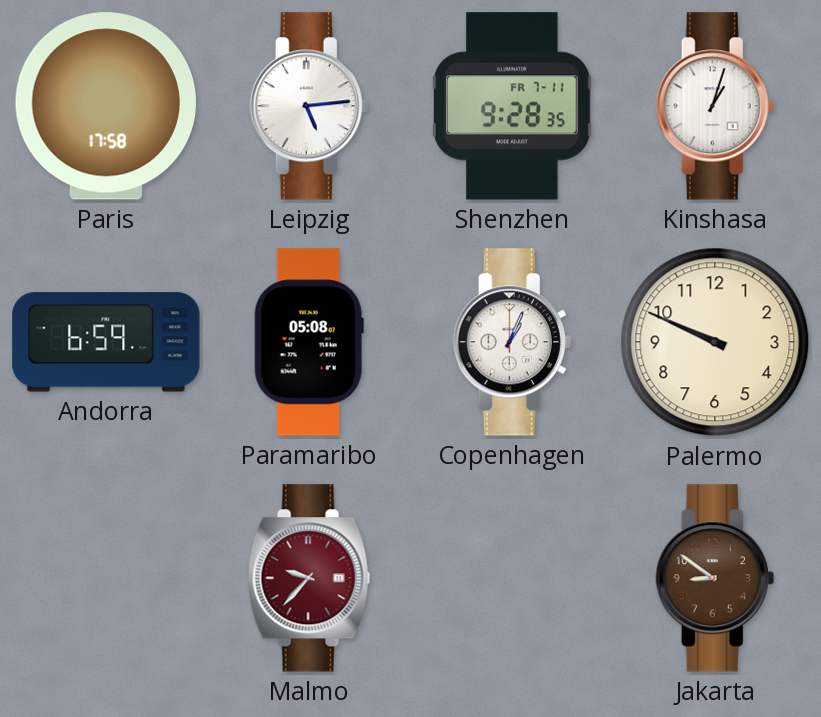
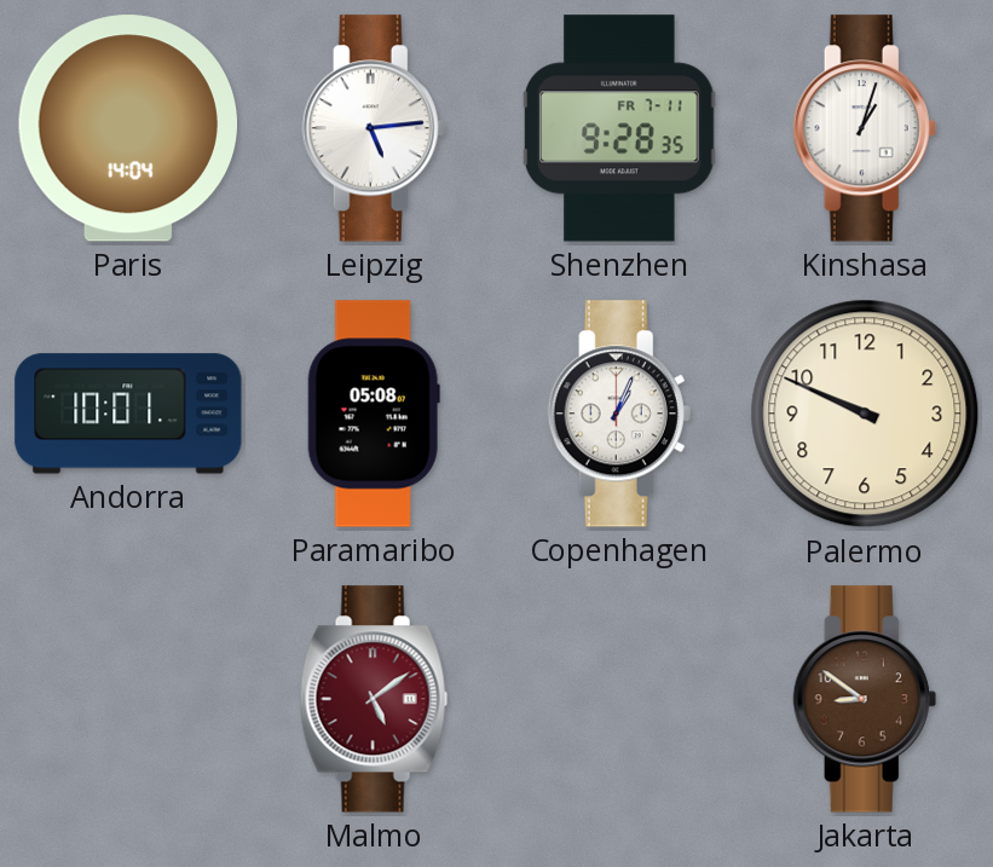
Paris: 17:58 -> 14:04
Andorra: 6:59 -> 10:01
Malmo: 9:37 -> 5:09
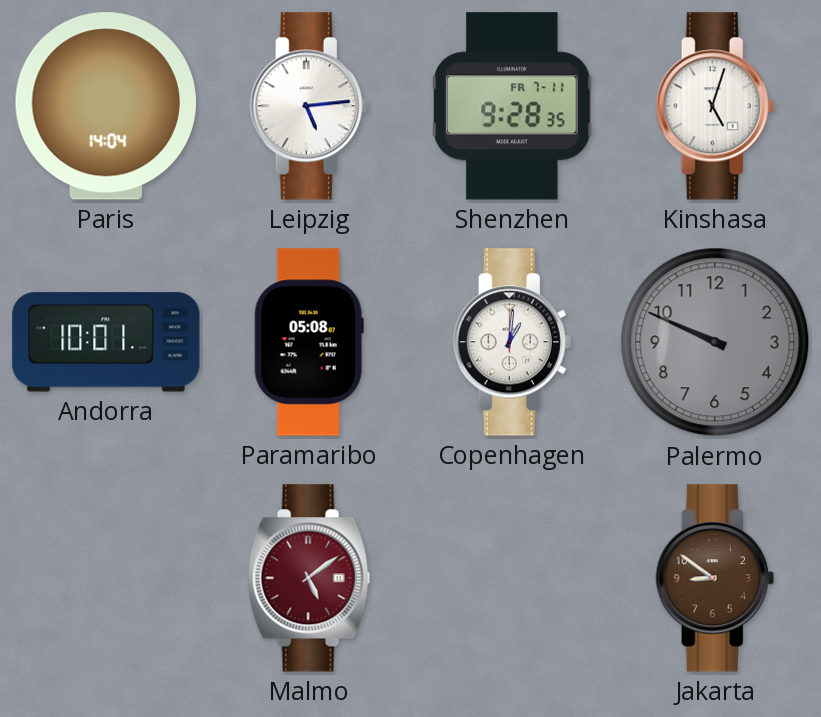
Kinshasa: 1:03 -> 5:03
Copenhagen: 1:04 -> 1:01
Palermo dial: cream -> grey
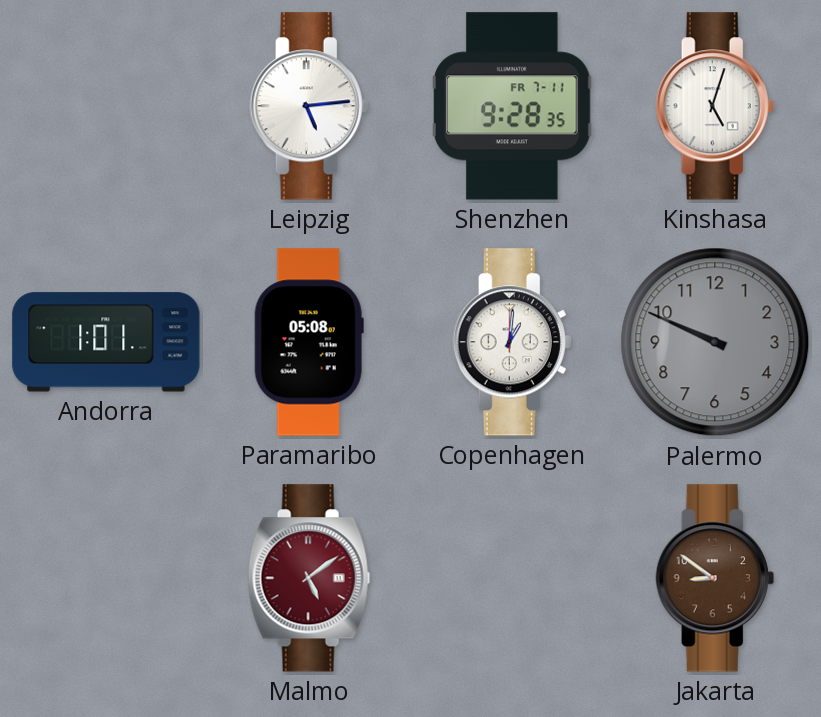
Paris: 14:04 -> none
Andorra: 10:01 -> 1:01
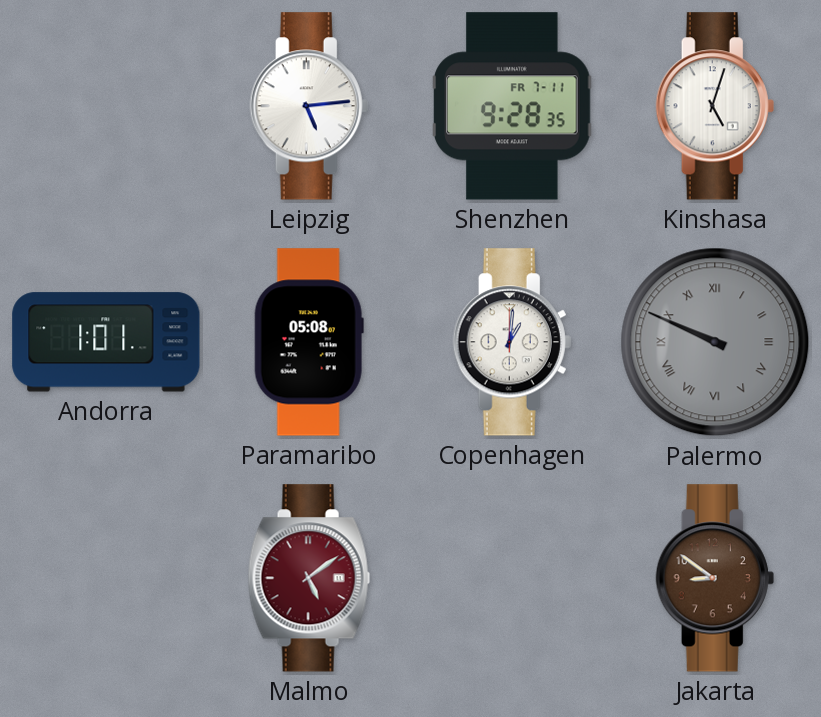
Palermo numerals: Arabic -> Roman
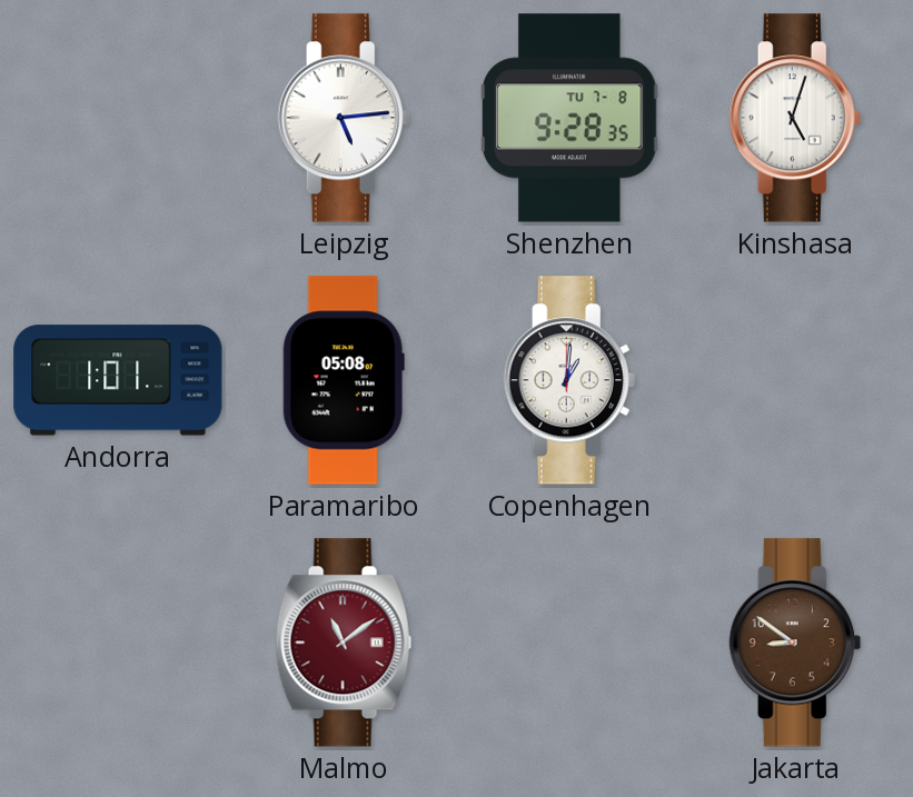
Shenzhen date: FR 7-11 -> TU 7-8
Palermo: 9:49 -> none
Malmo: 5:09 -> 11:09
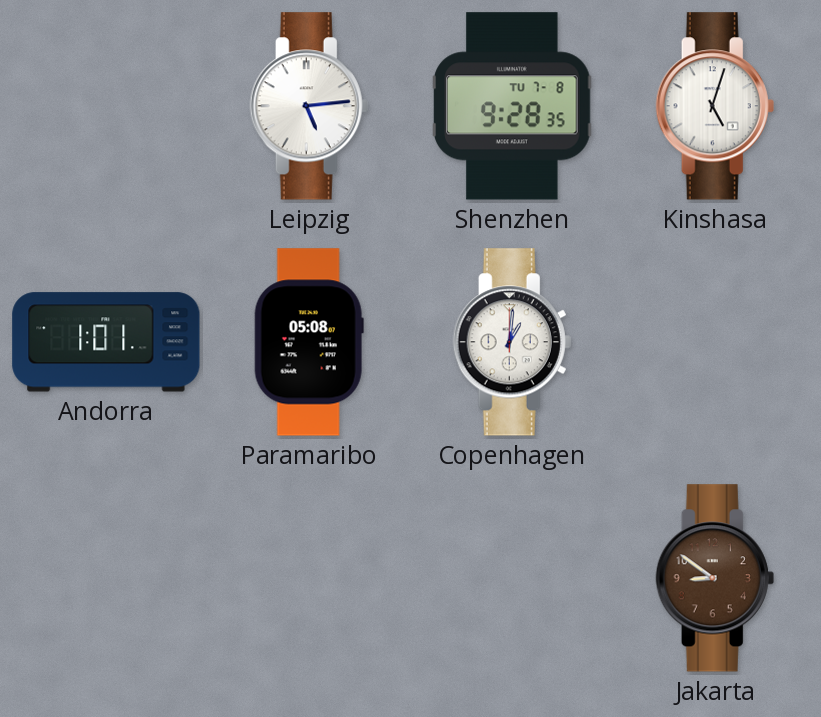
Malmo: 11:09 -> none
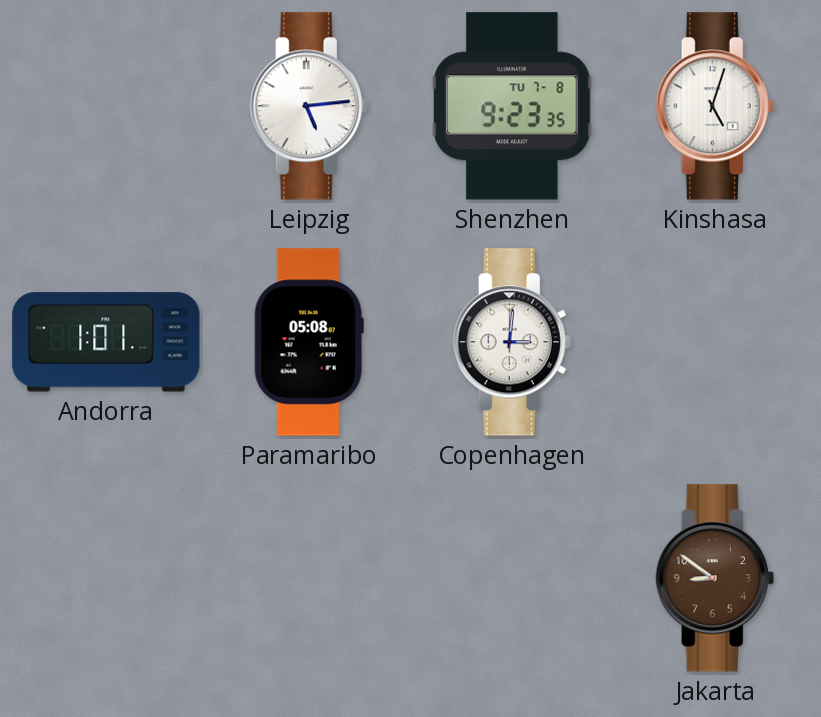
Shenzhen: 9:28 -> 9:23
Copenhagen: 1:01 -> 3:01
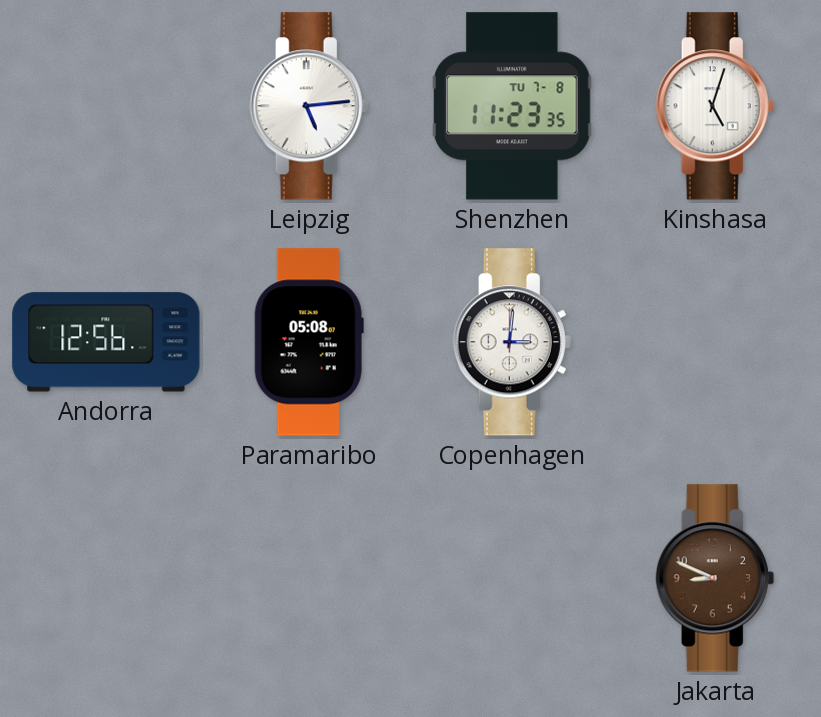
Shenzhen: 9:23 -> 11:23
Andorra: 1:01 -> 12:56
Jakarta: 8:51 -> 8:49
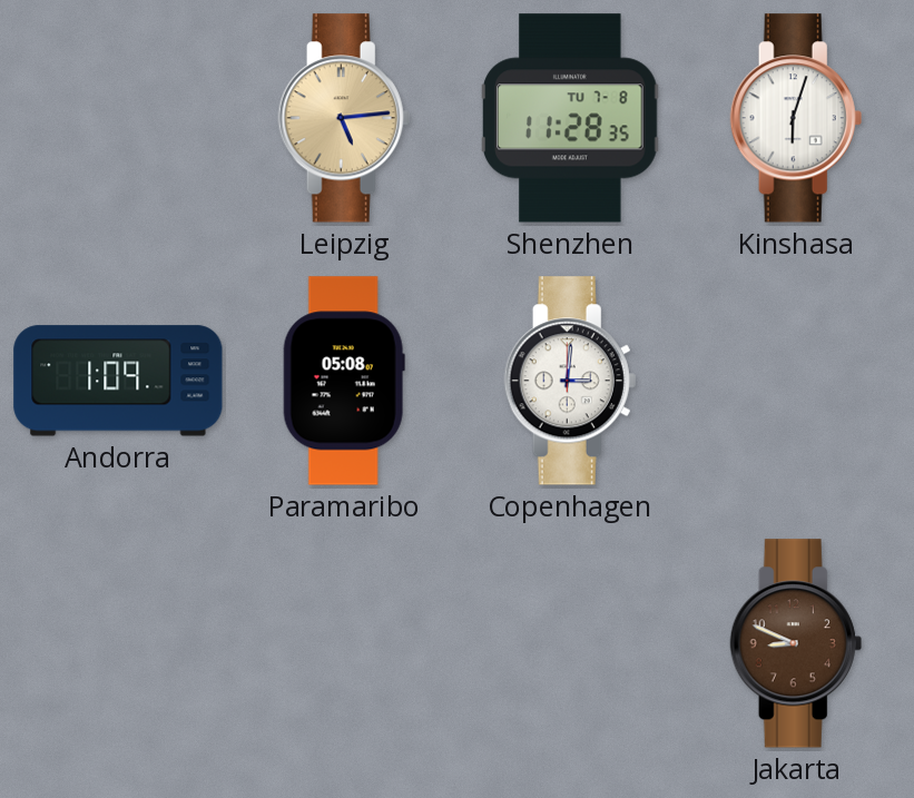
Leipzig dial: white -> champagne
Shenzhen: 11:23 -> 11:28
Kinshasa: 5:03 -> 6:03
Andorra: 12:56 -> 1:09
